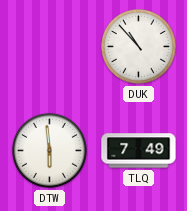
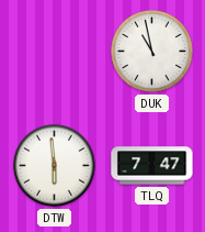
DUK: 10:53 -> 10:58
TLQ: 7:49 -> 7:47
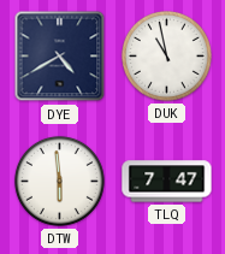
DYE: none -> 4:40
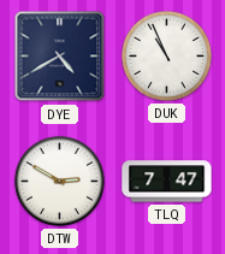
DUK: 10:58 -> 10:56
DTW: 5:59 -> 2:50
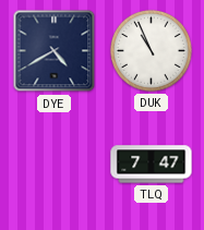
DTW: 2:50 -> none
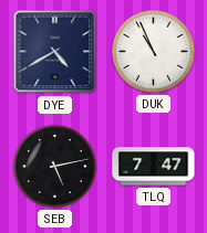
SEB: none -> 5:13
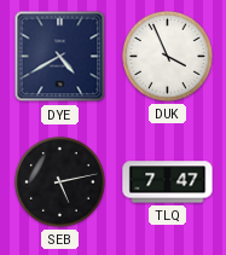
DUK: 10:56 -> 3:56
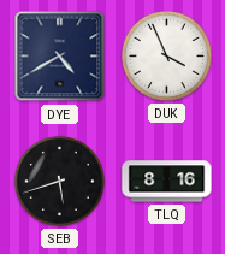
SEB: 5:13 -> 5:42
TLQ: 7:47 -> 8:16
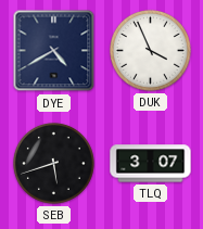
TLQ: 8:16 -> 3:07
